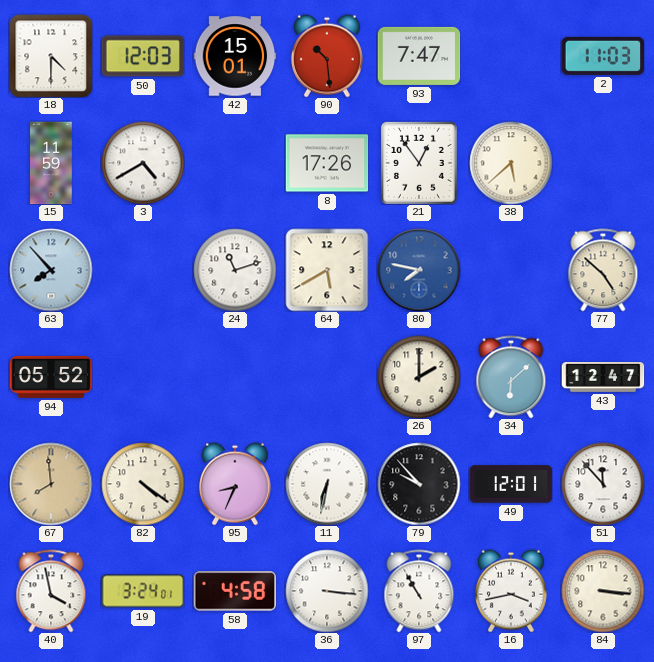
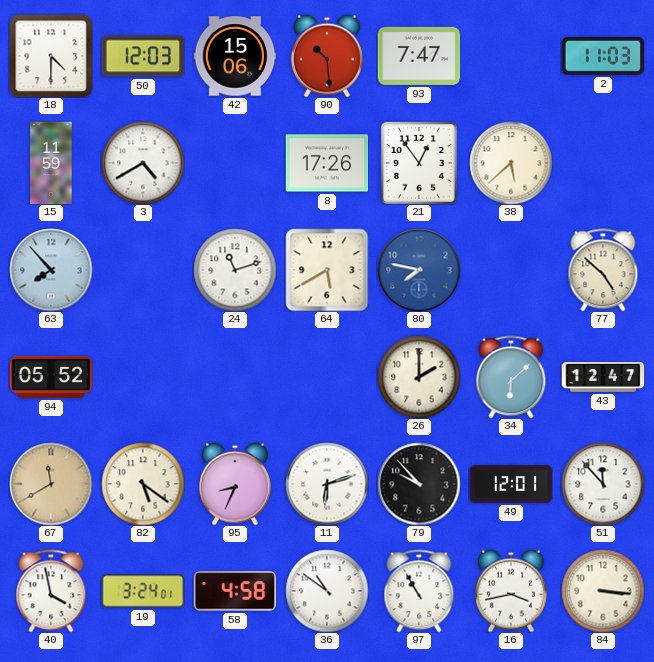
42: 15:01 -> 15:06
67: 7:59 -> 11:40
82: 4:21 -> 5:21
11: 6:32 -> 6:12
36: 3:16 -> 10:51
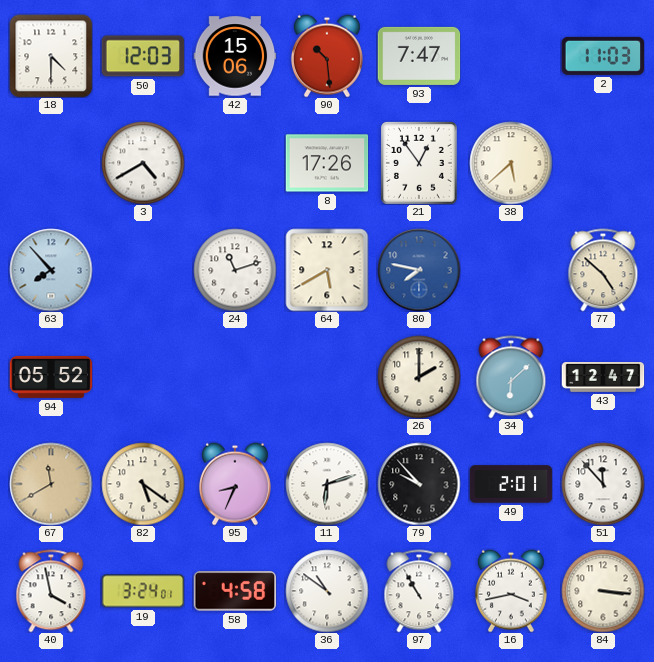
15: 11:59 -> none
49: 12:01 -> 2:01
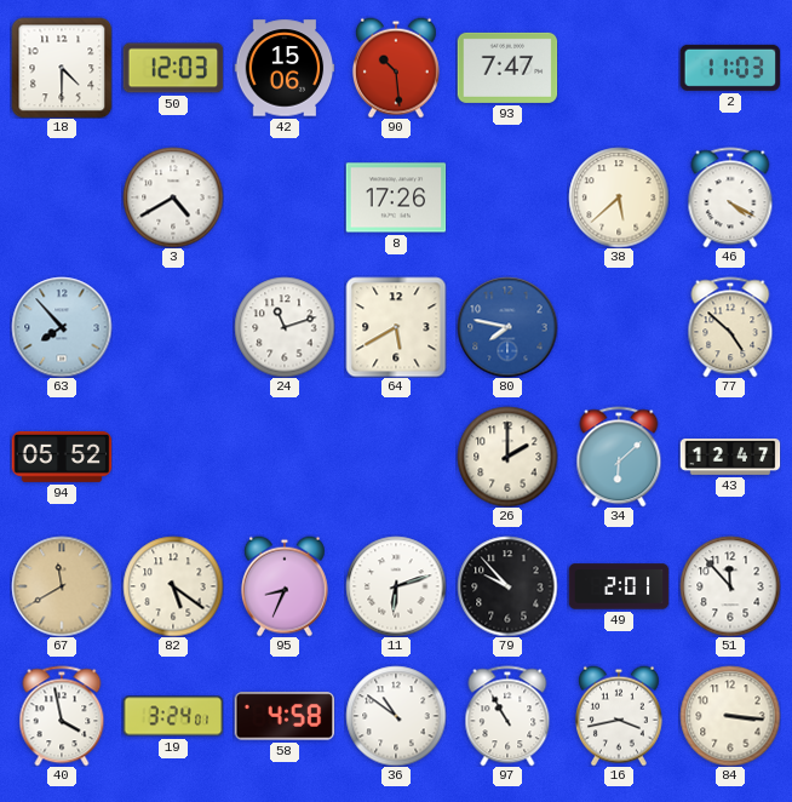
21: 12:54 -> none
46: none -> 4:20
